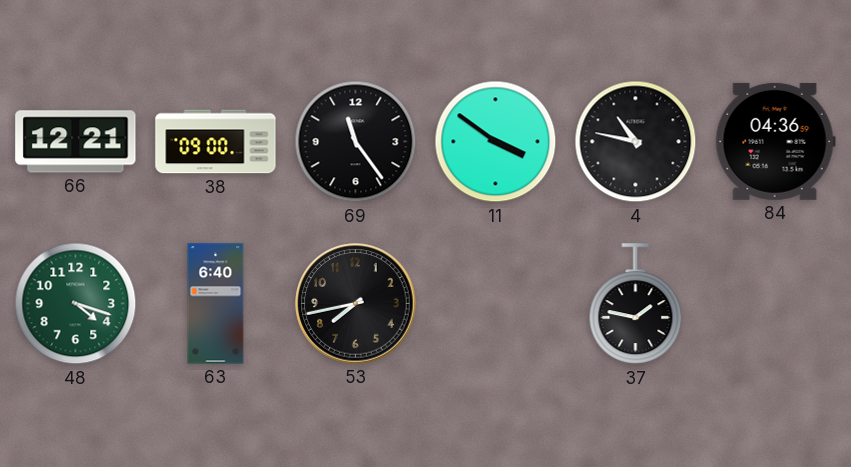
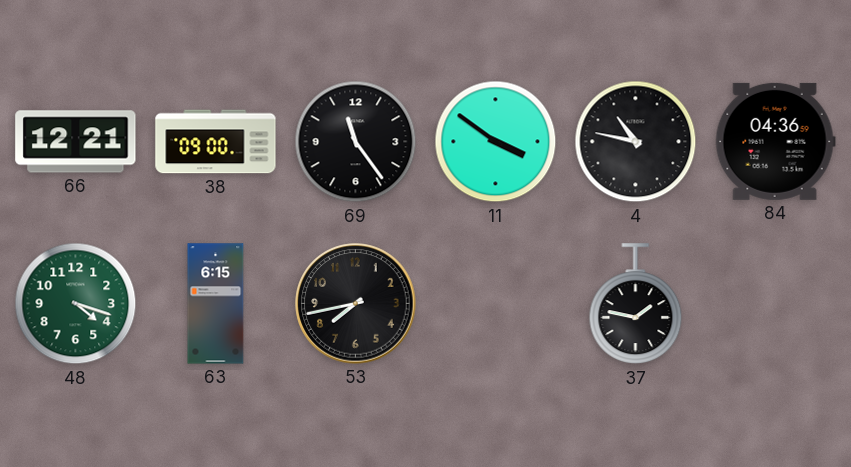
63: 6:40 -> 6:15
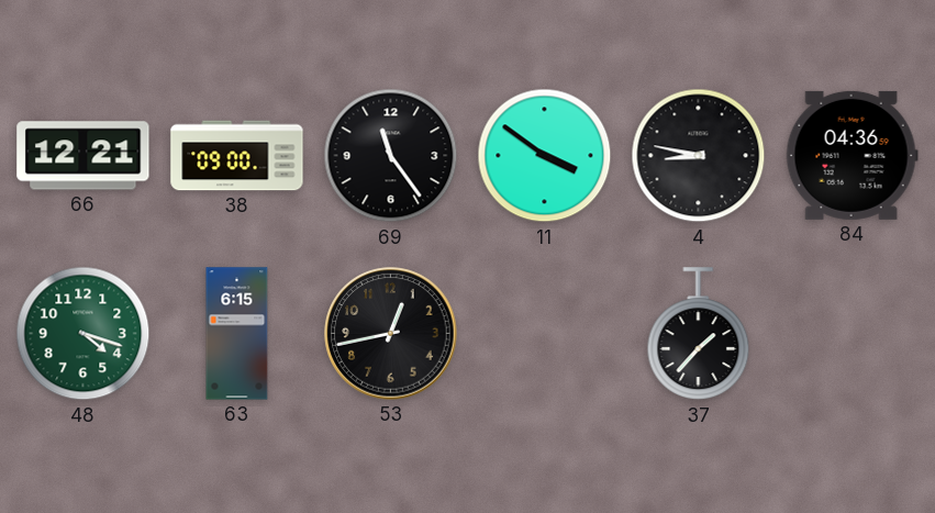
4: 10:47 -> 8:47
53: 7:43 -> 12:43
37: 1:47 -> 1:37
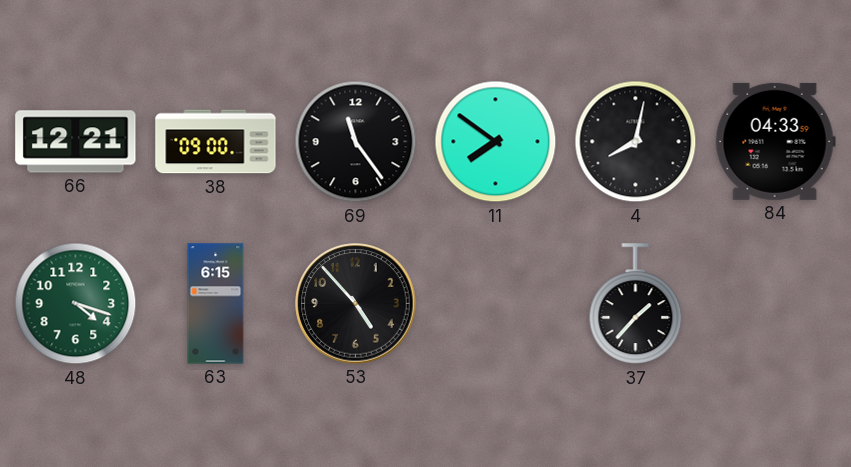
11: 3:51 -> 7:51
4: 8:47 -> 8:02
84: 04:36 -> 04:33
53: 12:43 -> 4:53
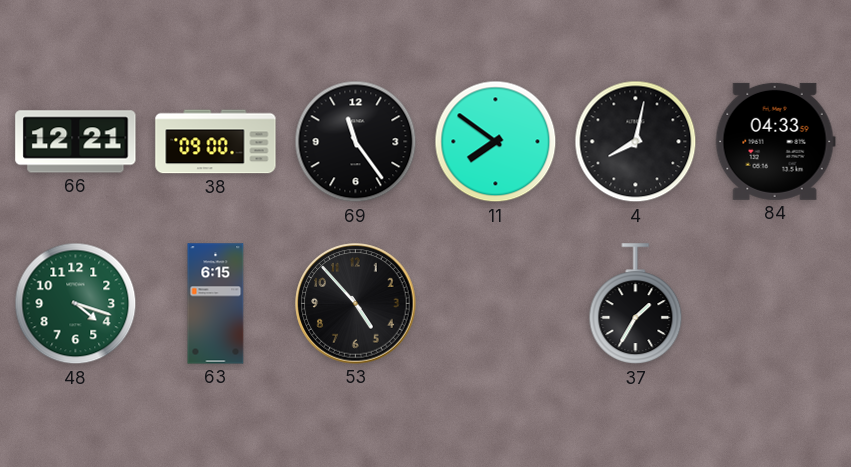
37: 1:37 -> 1:35
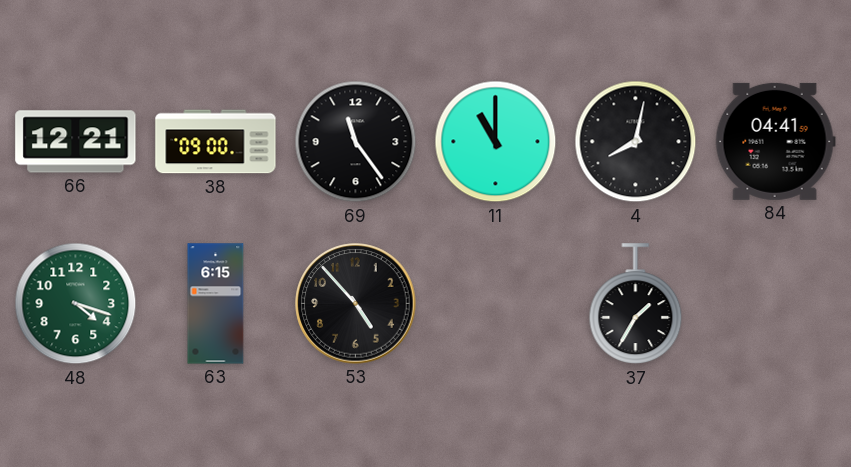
11: 7:51 -> 11:00
84: 04:33 -> 04:41
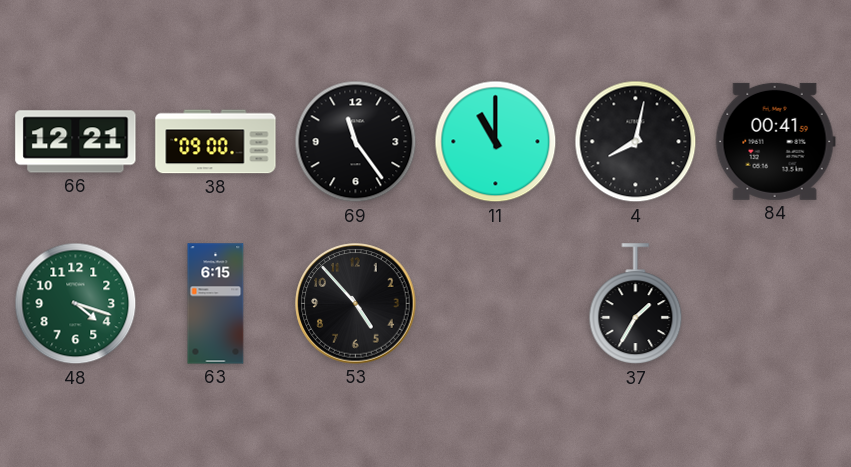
84: 04:41 -> 00:41
